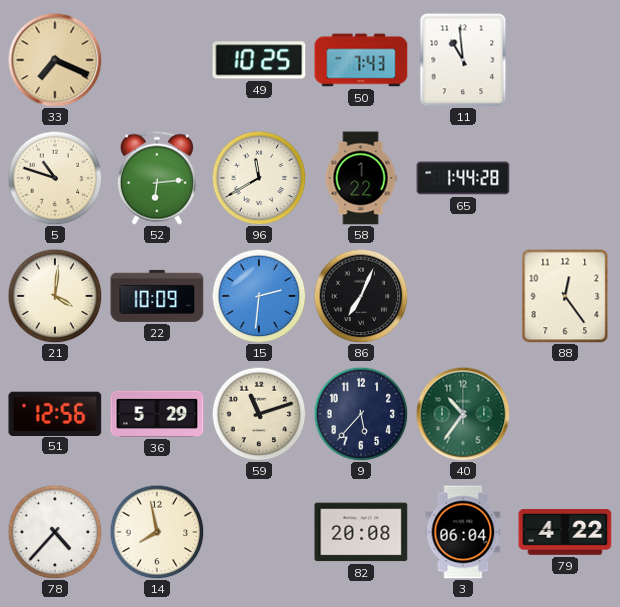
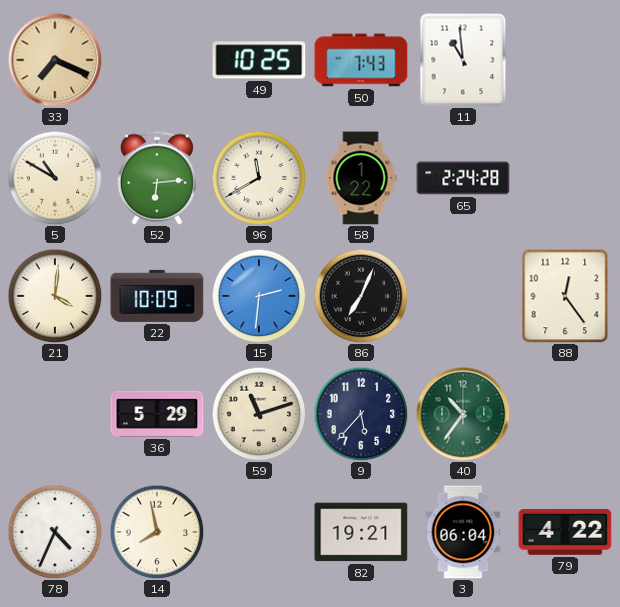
5: 10:48 -> 10:50
65: 1:44 -> 2:24
51: 12:56 -> none
78: 4:37 -> 4:34
82: 20:08 -> 19:21
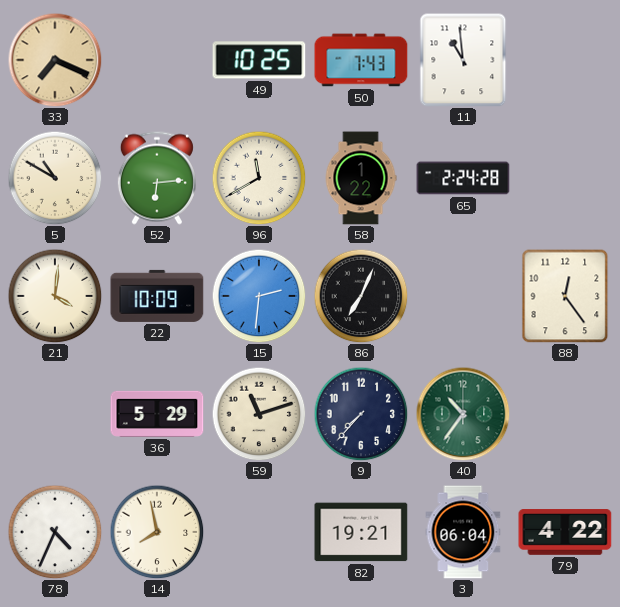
9: 5:37 -> 7:37
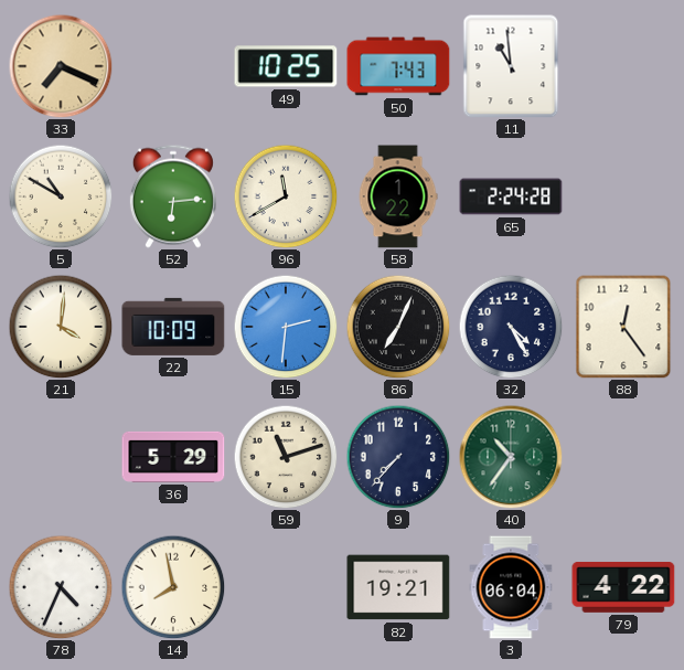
32: none -> 4:25
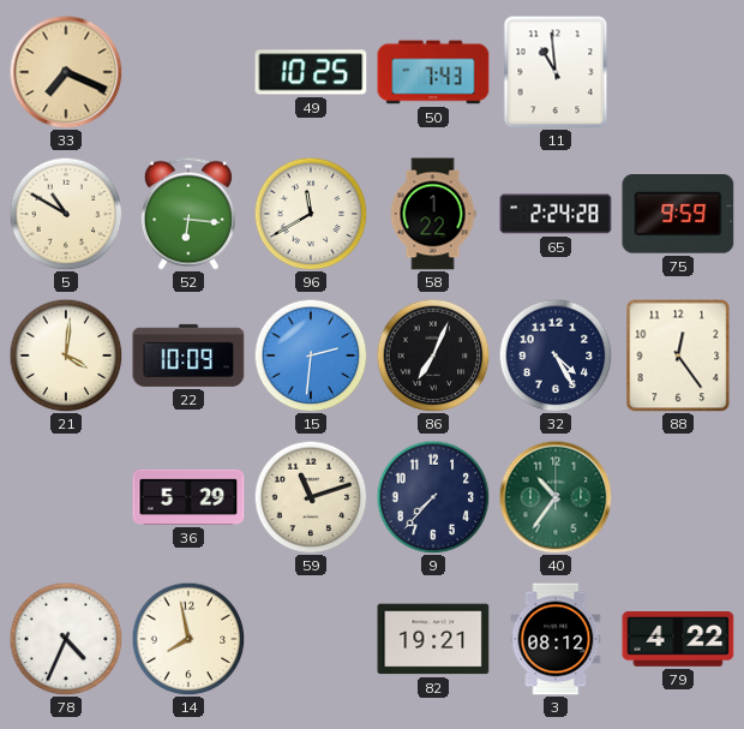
52: 6:14 -> 6:16
75: none -> 9:59
3: 06:04 -> 08:12
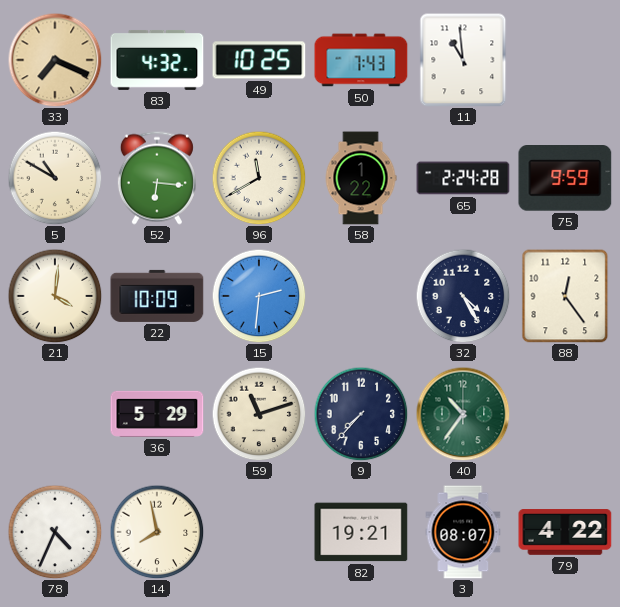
83: none -> 4:32
86: 7:04 -> none
3: 08:12 -> 08:07
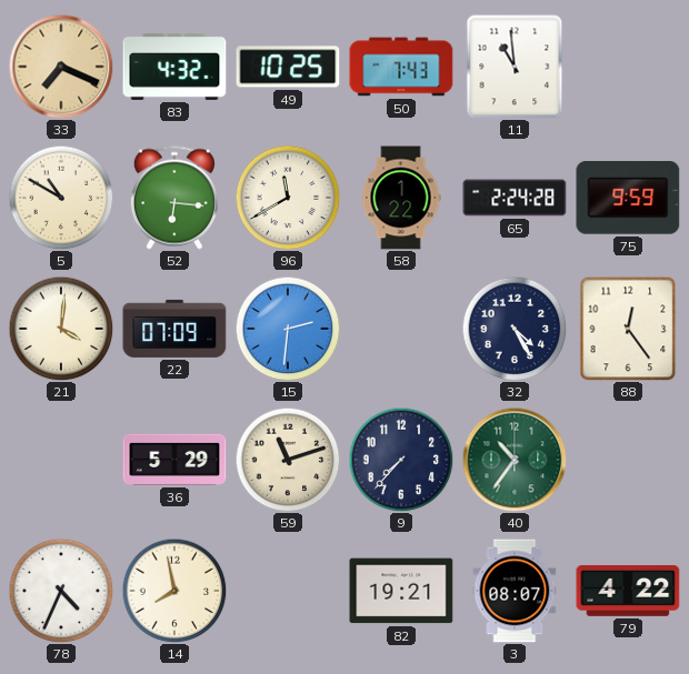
22: 10:09 -> 07:09
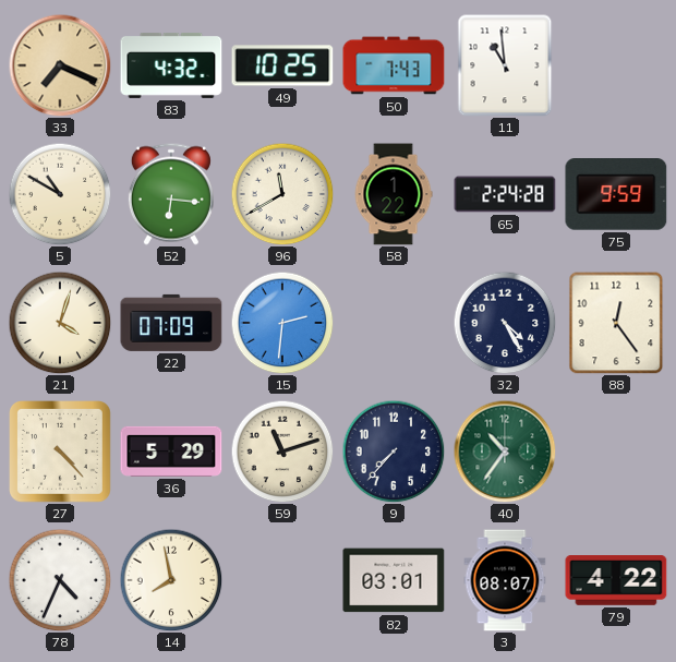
21: 4:01 -> 4:03
27: none -> 4:23
82: 19:21 -> 03:01
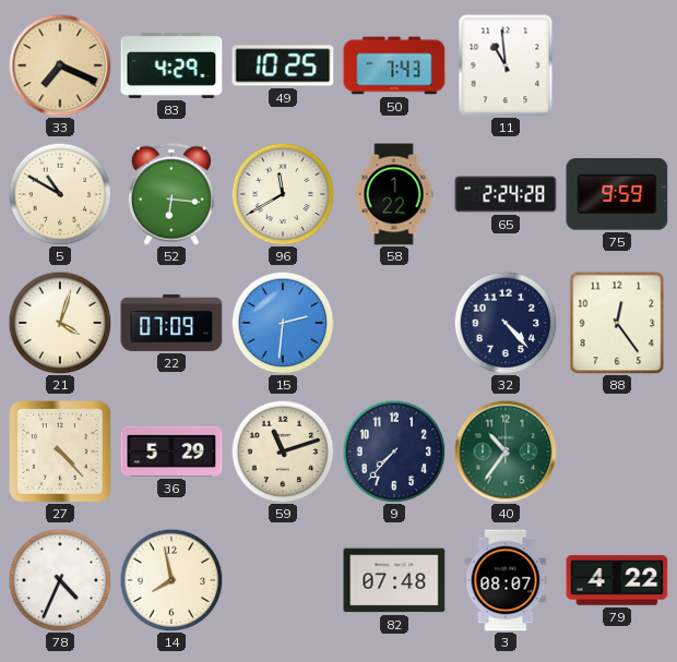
83: 4:32 -> 4:29
32: 4:25 -> 4:23
82: 03:01 -> 07:48
